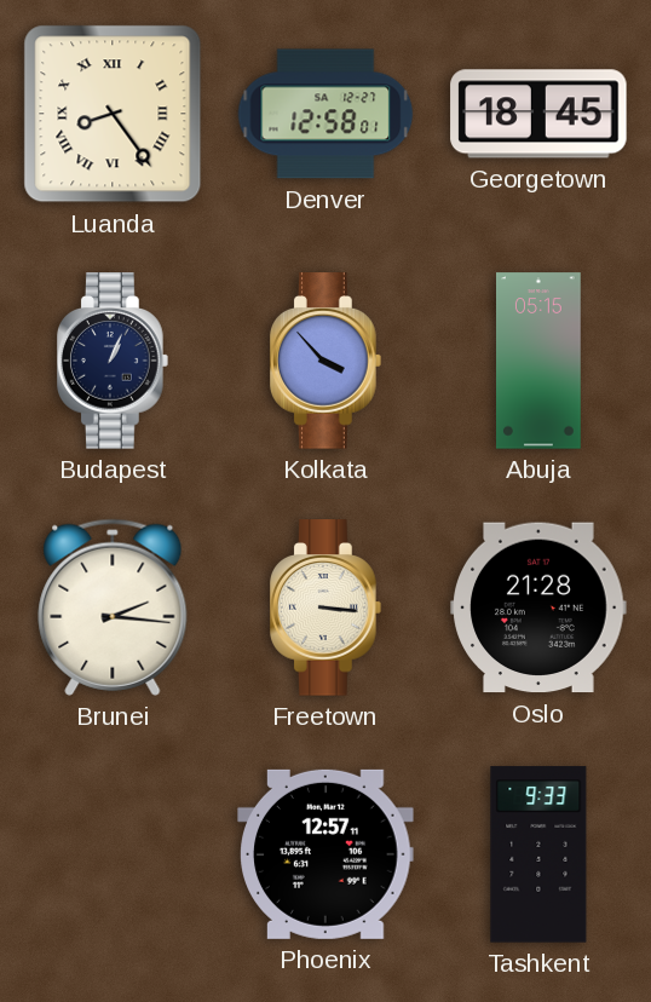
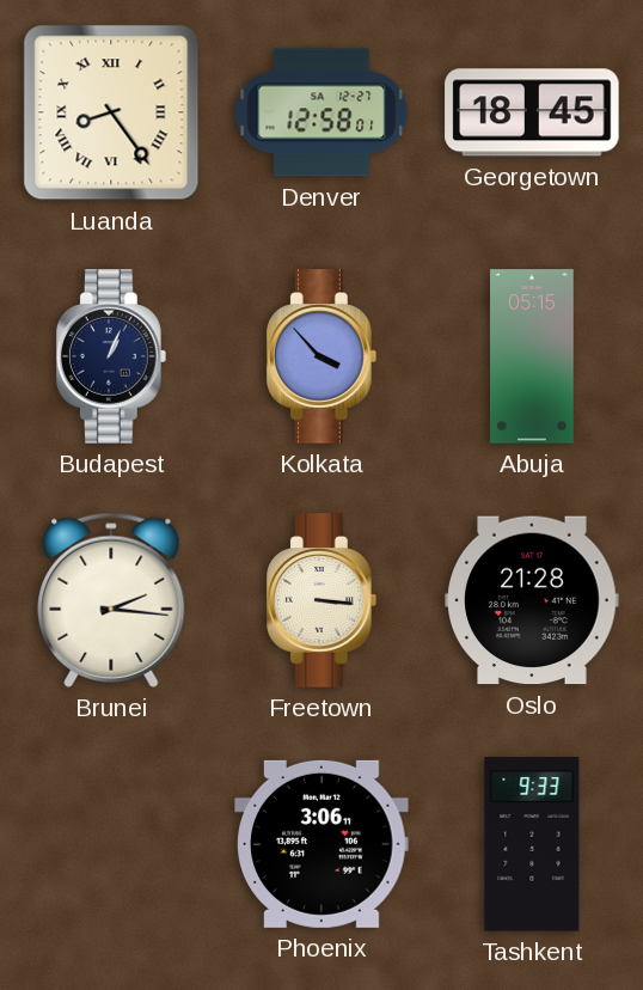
Phoenix: 12:57 -> 3:06
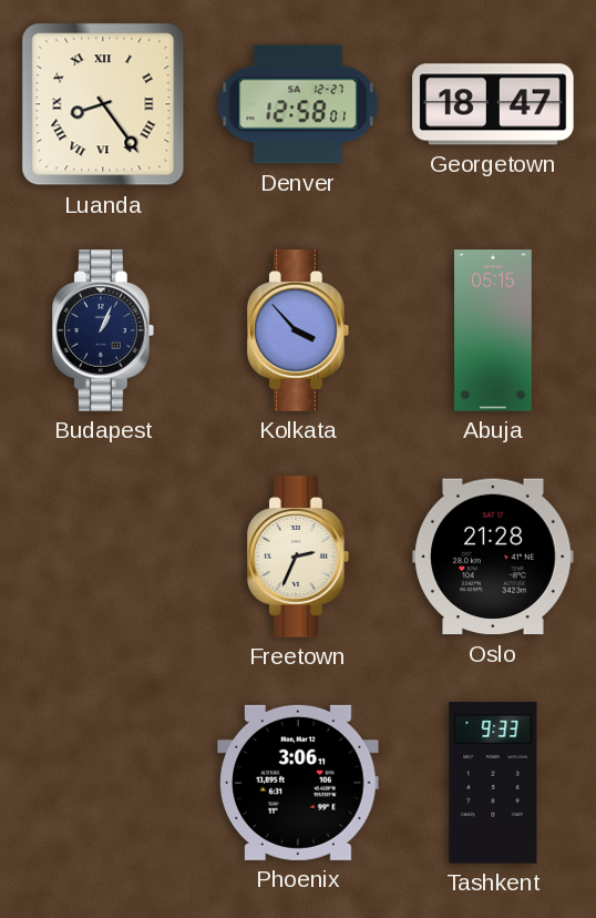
Georgetown: 18:45 -> 18:47
Brunei: 2:16 -> none
Freetown: 3:16 -> 2:34
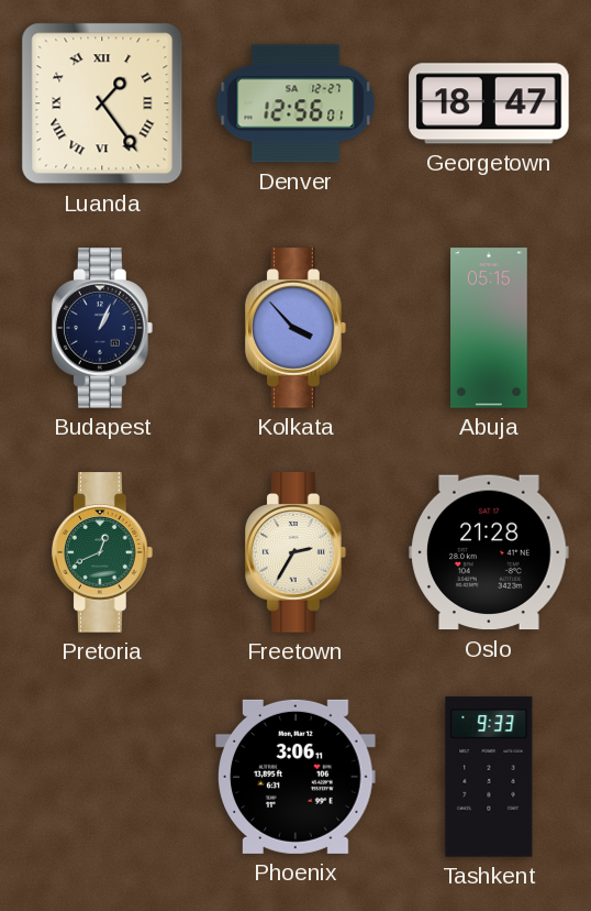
Luanda: 8:24 -> 1:24
Denver: 12:58 -> 12:56
Pretoria: none -> 12:41
Freetown: 2:34 -> 2:35
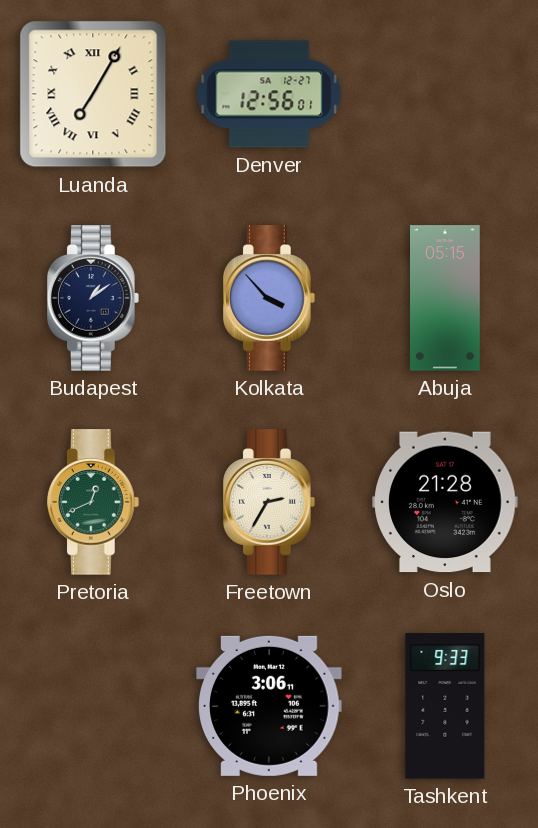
Luanda: 1:24 -> 7:05
Georgetown: 18:47 -> none
Budapest: 1:04 -> 1:09
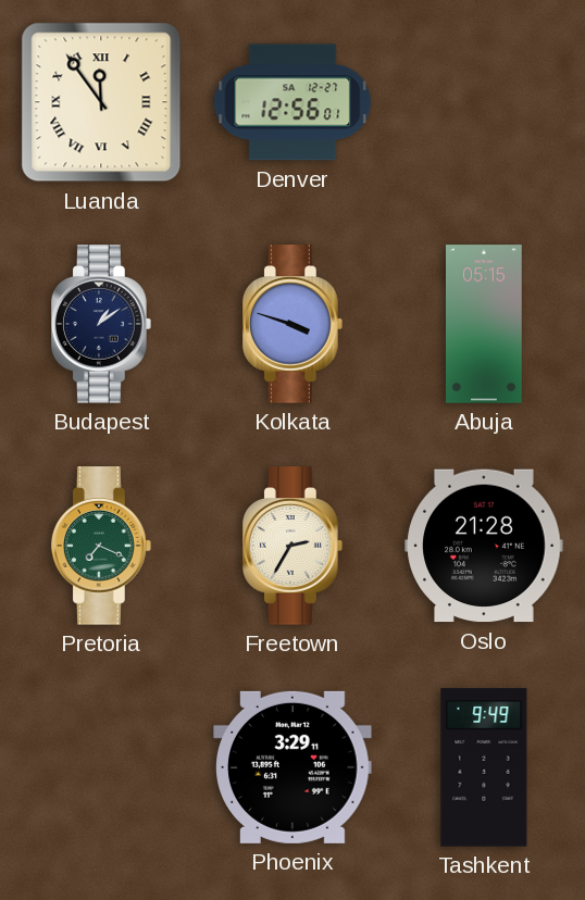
Luanda: 7:05 -> 11:54
Kolkata: 3:53 -> 3:48
Pretoria: 12:41 -> 7:19
Phoenix: 3:06 -> 3:29
Tashkent: 9:33 -> 9:49
